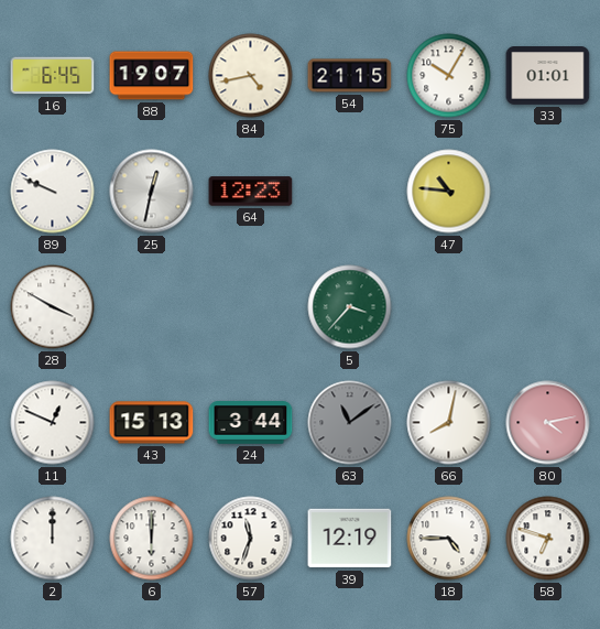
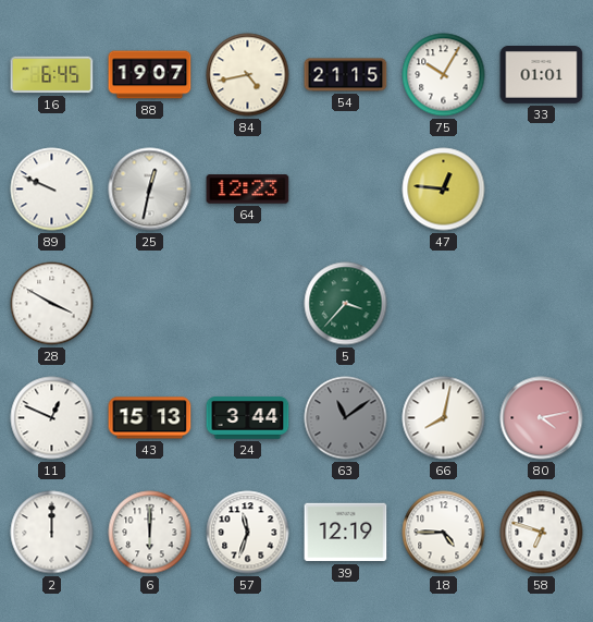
47: 10:46 -> 12:46
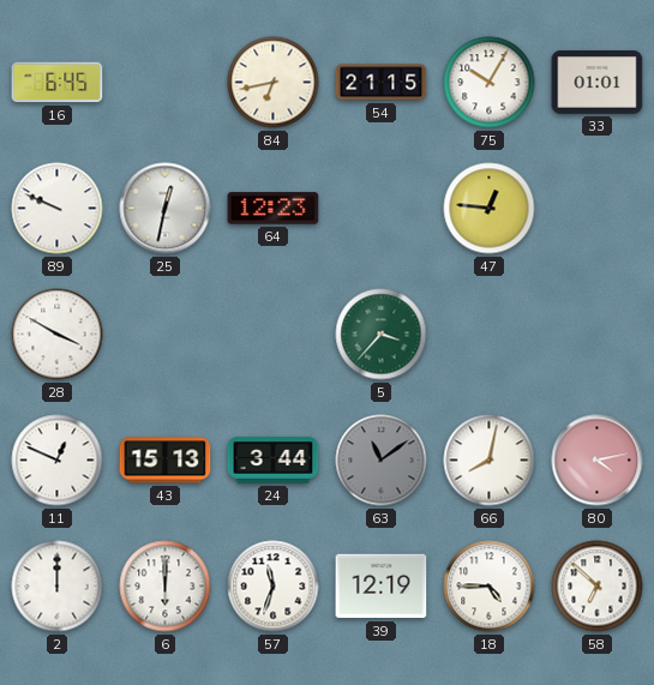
88: 19:07 -> none
84: 4:43 -> 6:43
58: 6:48 -> 6:52
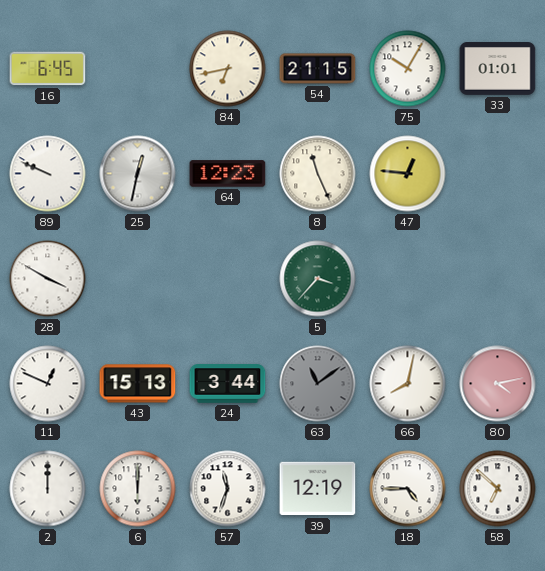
8: none -> 11:26
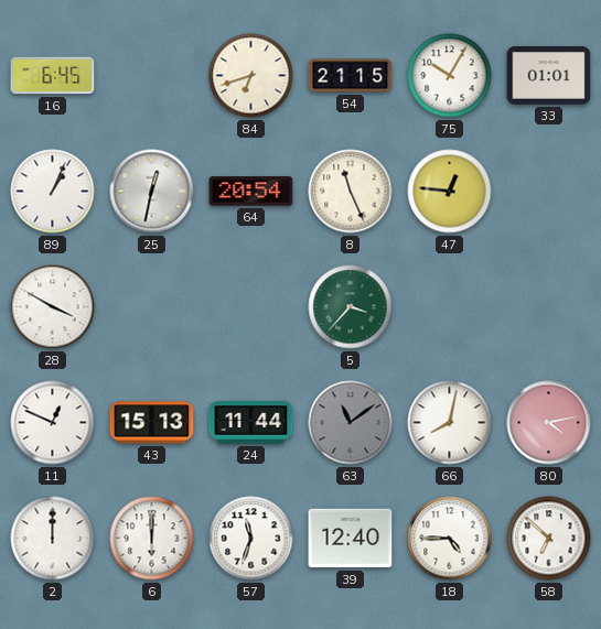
84: 6:43 -> 6:42
89: 9:49 -> 1:04
64: 12:23 -> 20:54
24: 3:44 -> 11:44
39: 12:19 -> 12:40
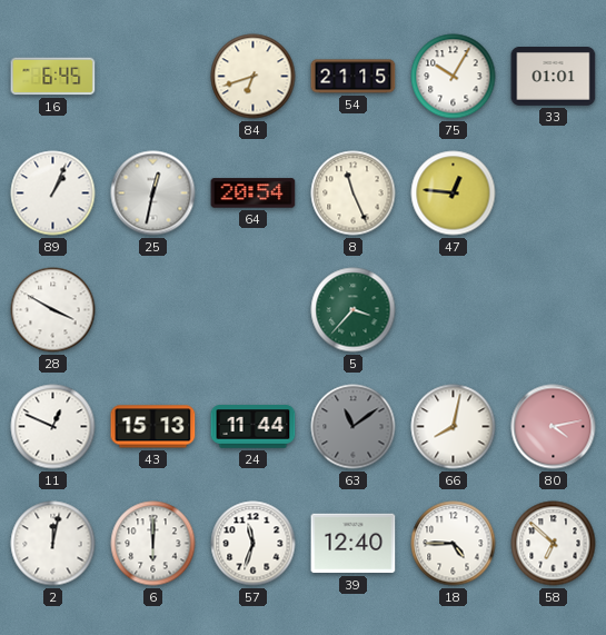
2: 12:00 -> 12:02
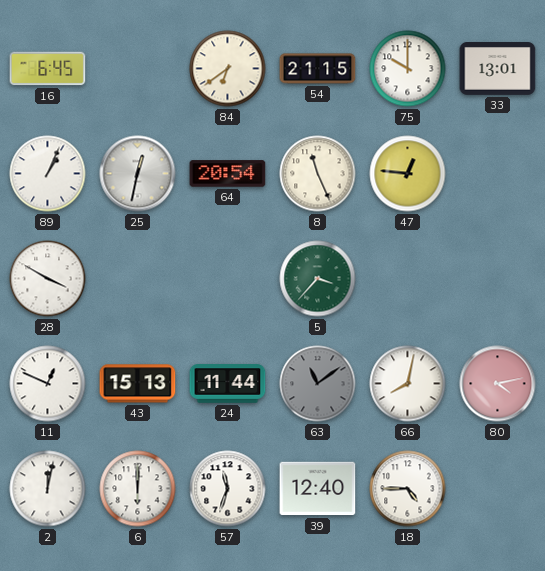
84: 6:42 -> 6:39
75: 10:05 -> 10:00
33: 01:01 -> 13:01
58: 6:52 -> none
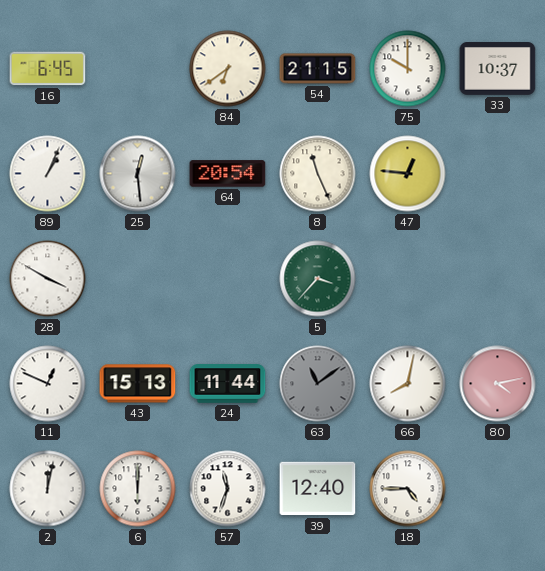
33: 13:01 -> 10:37
25: 12:32 -> 12:29
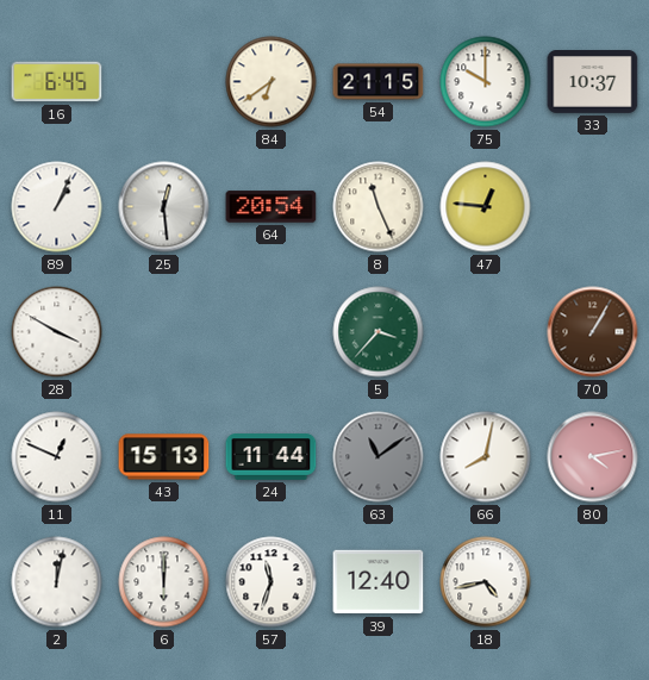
70: none -> 1:05
18: 4:45 -> 4:43
